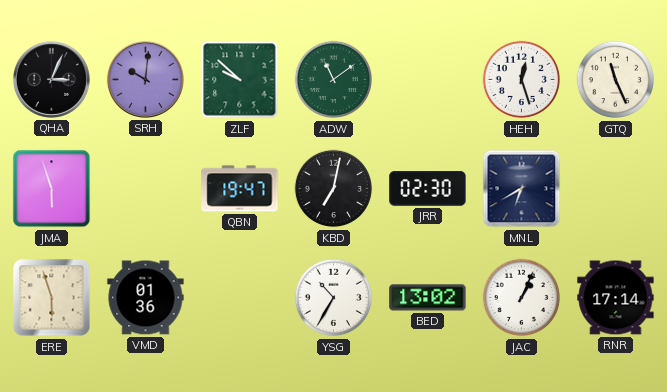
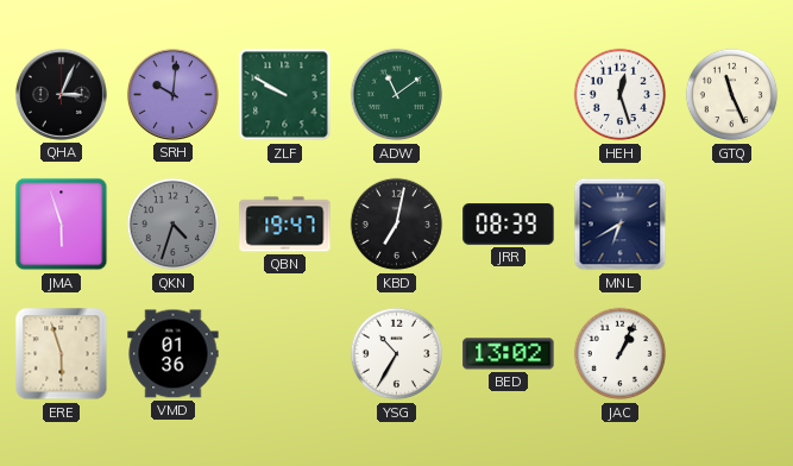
ZLF: 9:52 -> 9:50
QKN: none -> 4:33
JRR: 02:30 -> 08:39
RNR: 17:14 -> none
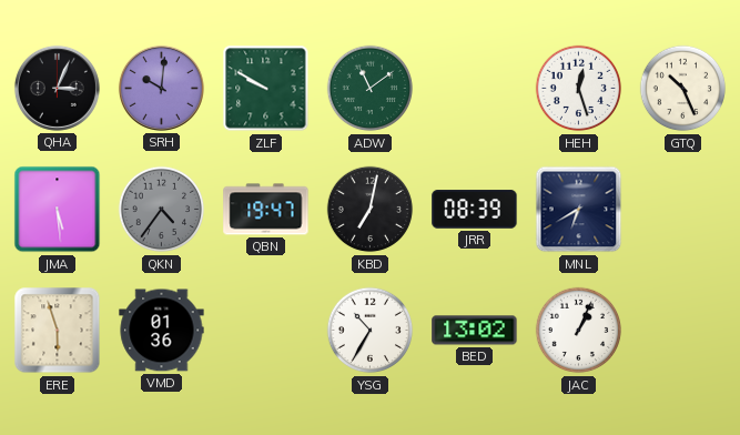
GTQ: 11:26 -> 10:26
JMA: 5:57 -> 5:29
QKN: 4:33 -> 4:36
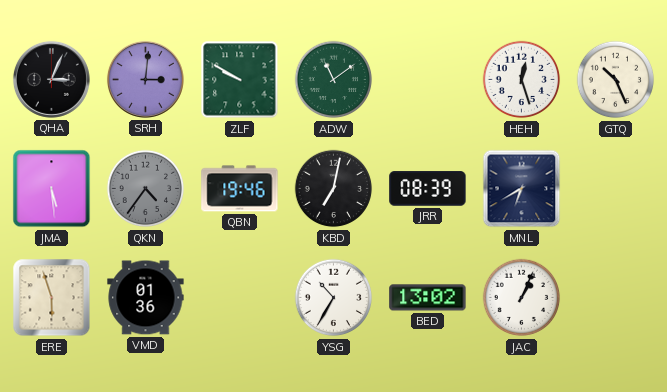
SRH: 10:01 -> 3:01
QBN: 19:47 -> 19:46
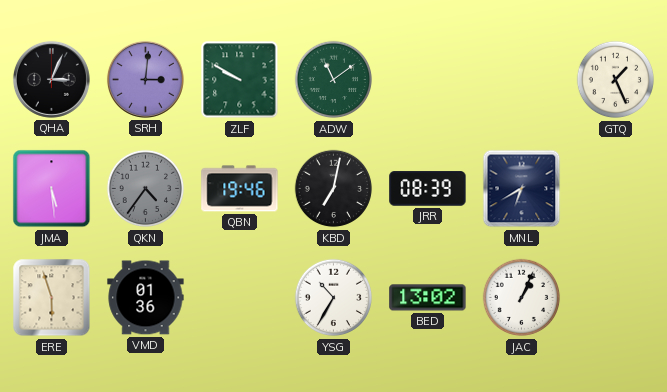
HEH: 12:27 -> none
GTQ: 10:26 -> 1:26
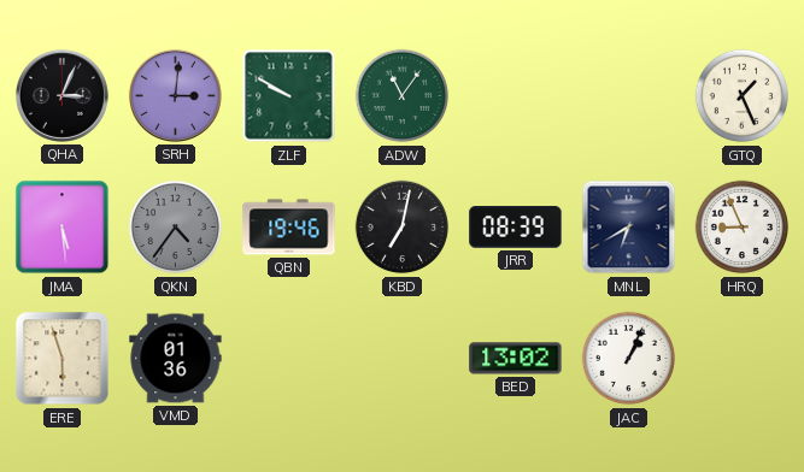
ADW: 11:09 -> 11:06
HRQ: none -> 8:56
YSG: 10:35 -> none
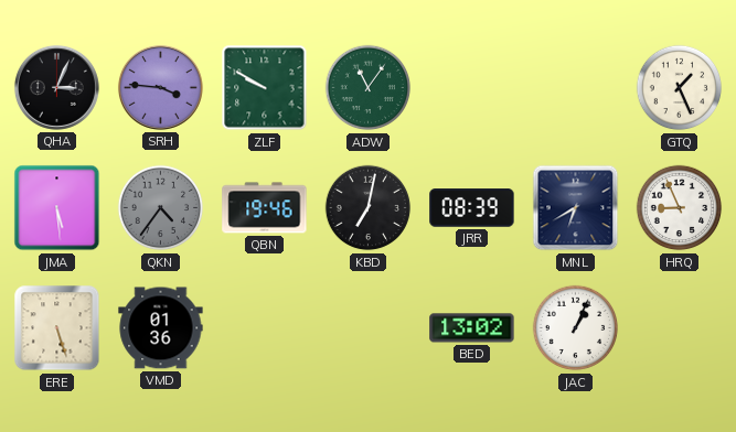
SRH: 3:01 -> 3:46
ERE: 5:57 -> 5:27
